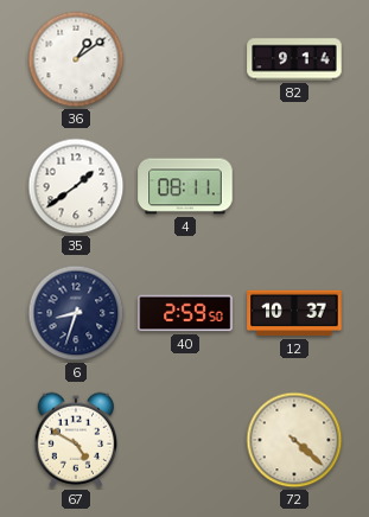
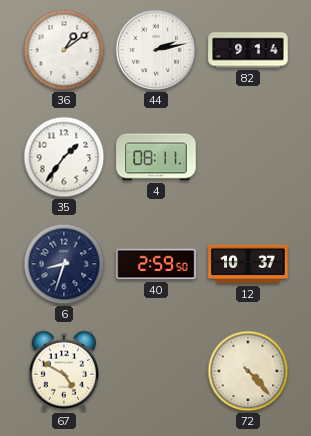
44: none -> 2:13
35: 1:39 -> 1:36
72: 4:22 -> 4:23
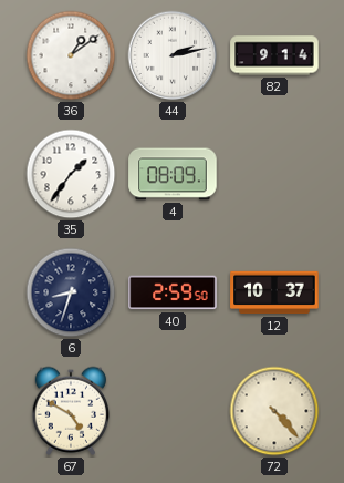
4: 08:11 -> 08:09
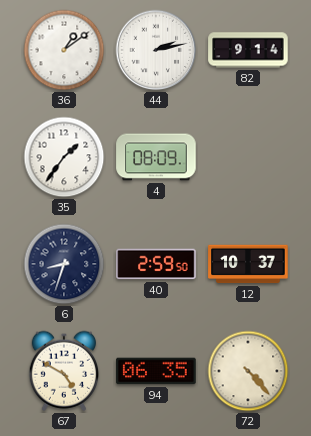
94: none -> 06:35
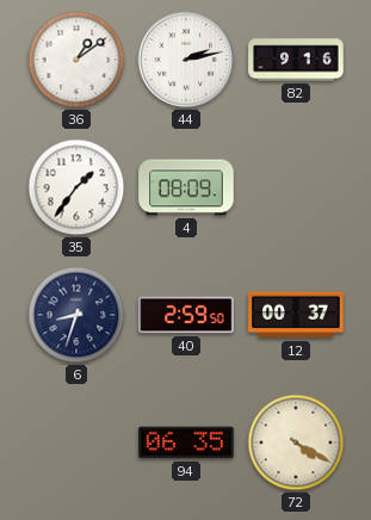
82: 9:14 -> 9:16
12: 10:37 -> 00:37
67: 4:50 -> none
72: 4:23 -> 4:20
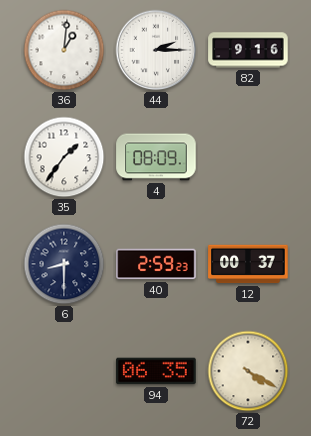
36: 1:09 -> 1:01
44: 2:13 -> 2:15
6: 8:33 -> 8:30
40: 2:59:50 -> 2:59:23
